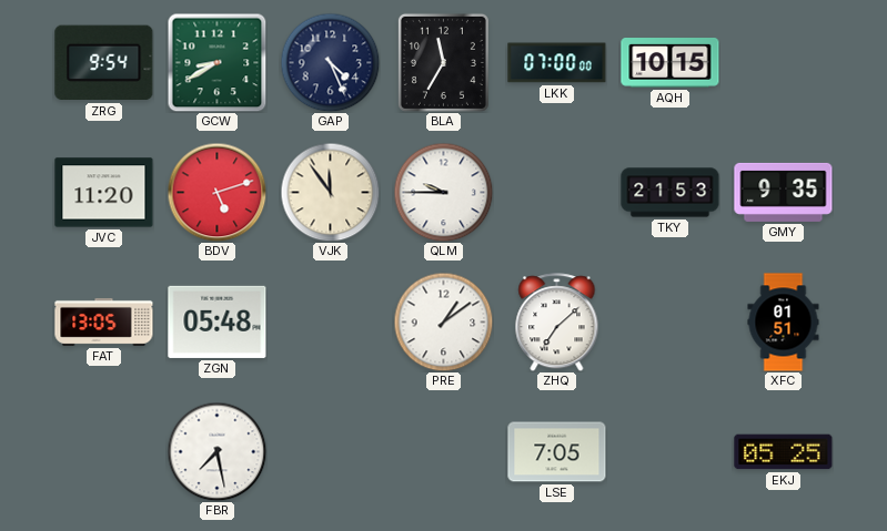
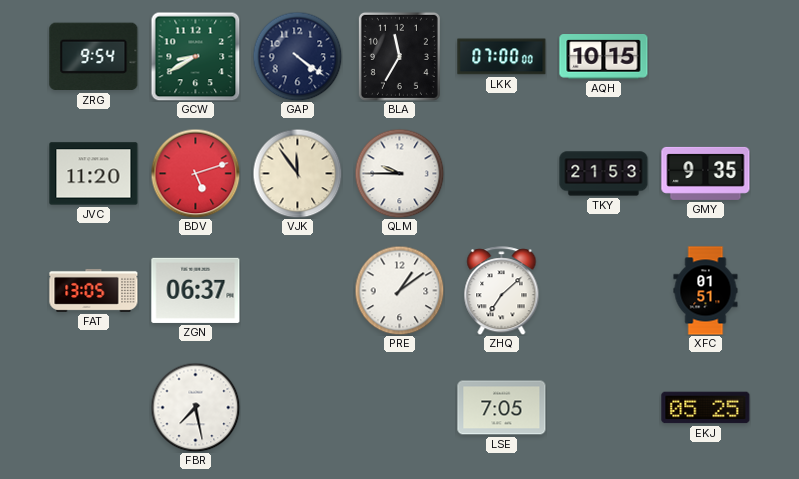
GAP: 4:26 -> 4:21
ZGN: 05:48 -> 06:37
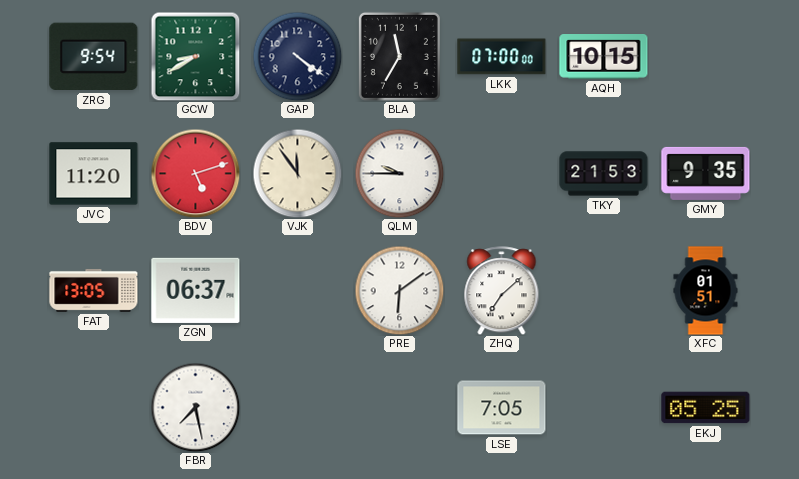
PRE: 1:09 -> 6:09
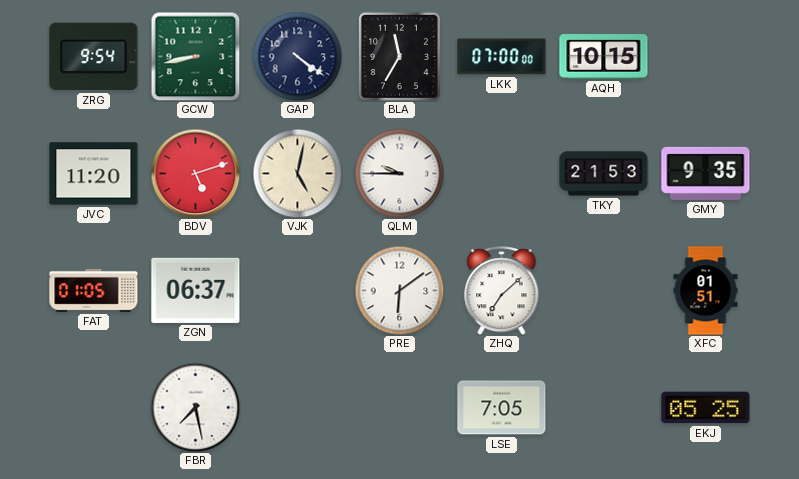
GCW: 8:40 -> 8:43
VJK: 11:54 -> 5:02
FAT: 13:05 -> 01:05
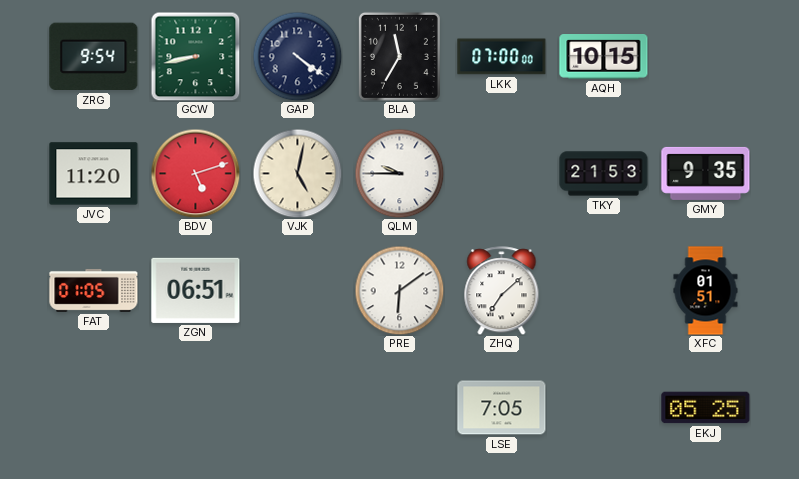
ZGN: 06:37 -> 06:51
FBR: 7:28 -> none
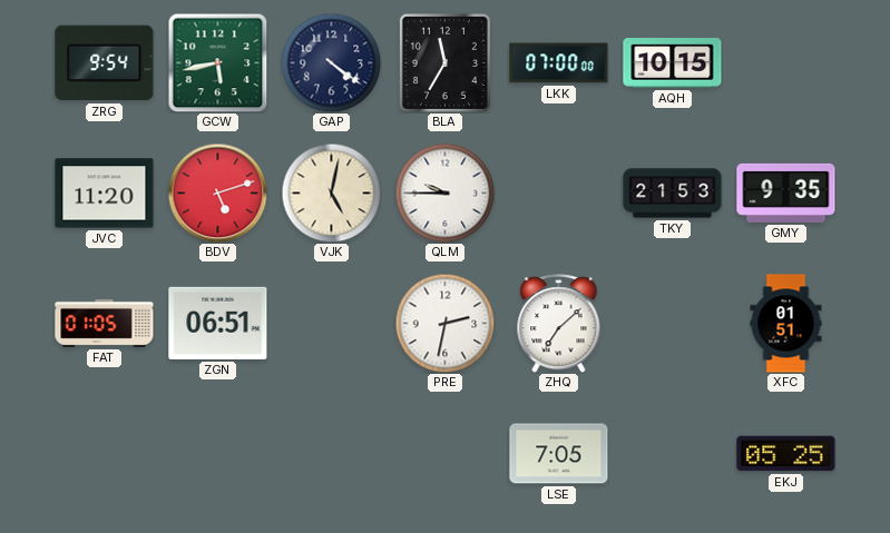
GCW: 8:43 -> 5:43
PRE: 6:09 -> 2:32
